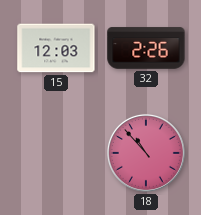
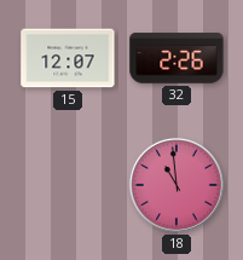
15: 12:03 -> 12:07
18: 10:53 -> 10:59
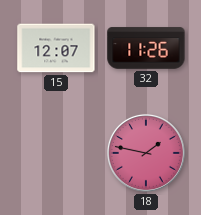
32: 2:26 -> 11:26
18: 10:59 -> 1:47
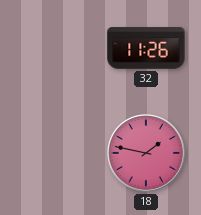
15: 12:07 -> none
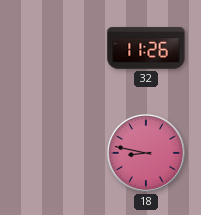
18: 1:47 -> 8:47
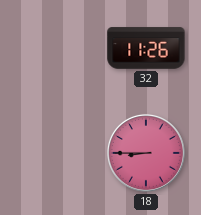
18: 8:47 -> 8:45
